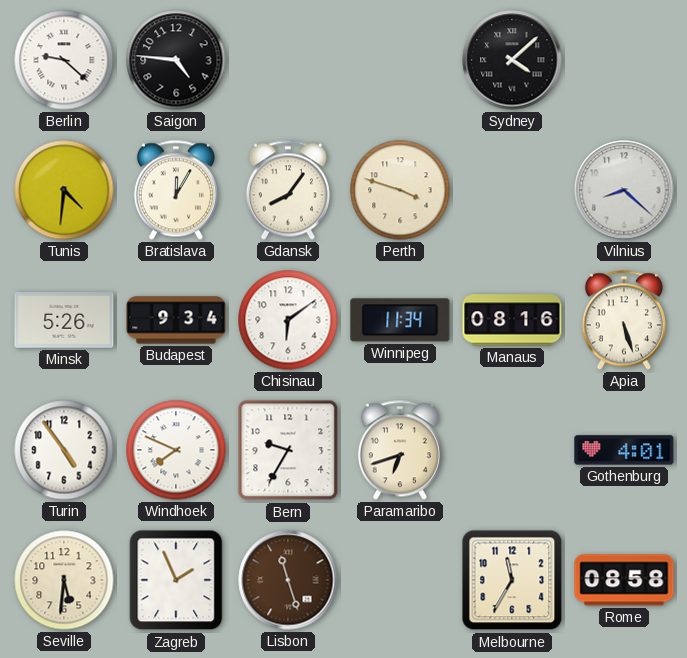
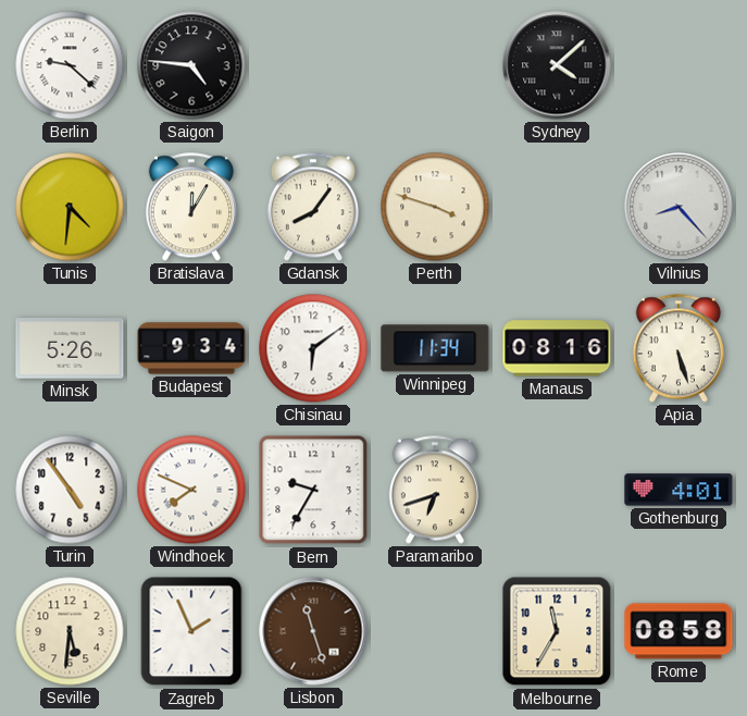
Vilnius: 8:22 -> 8:23
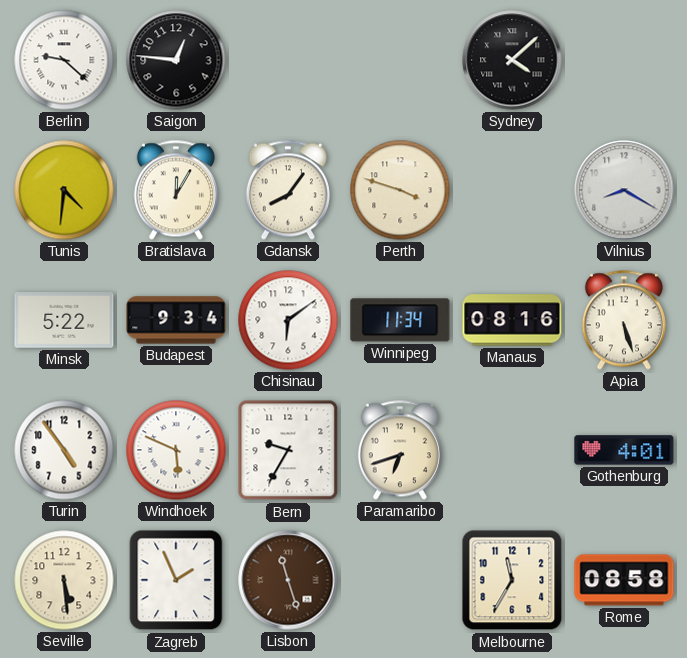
Saigon: 4:46 -> 12:46
Vilnius: 8:23 -> 8:20
Minsk: 5:26 -> 5:22
Windhoek: 7:49 -> 5:49
Seville: 5:31 -> 5:29
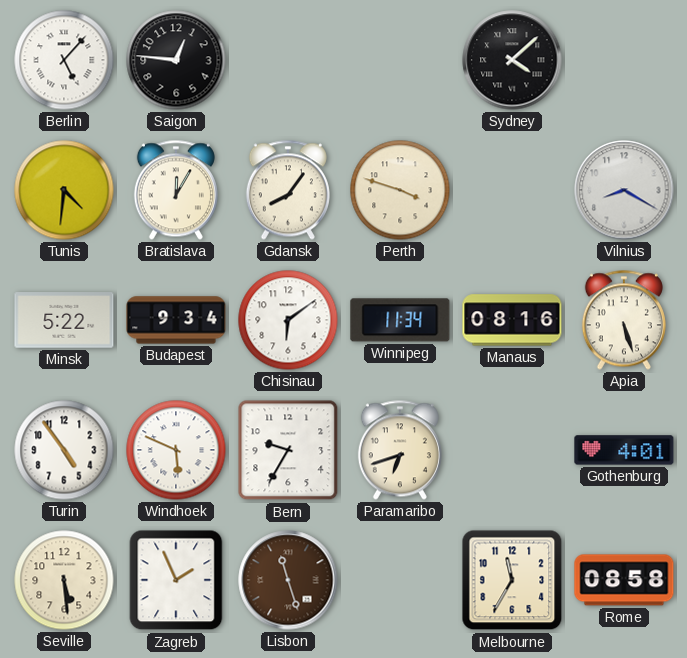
Berlin: 9:22 -> 5:07
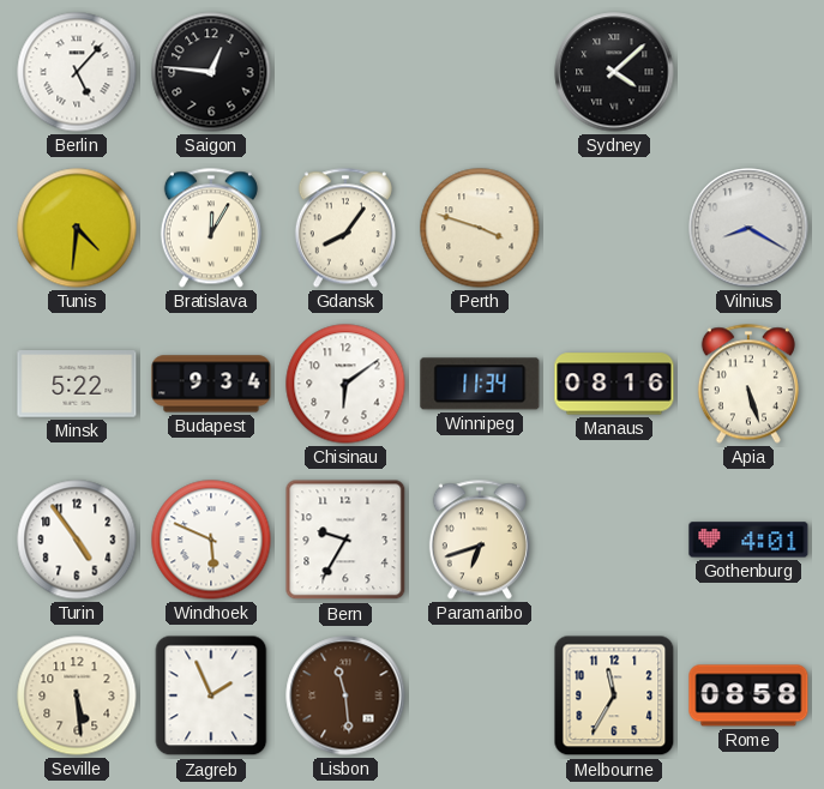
Lisbon: 11:27 -> 11:29
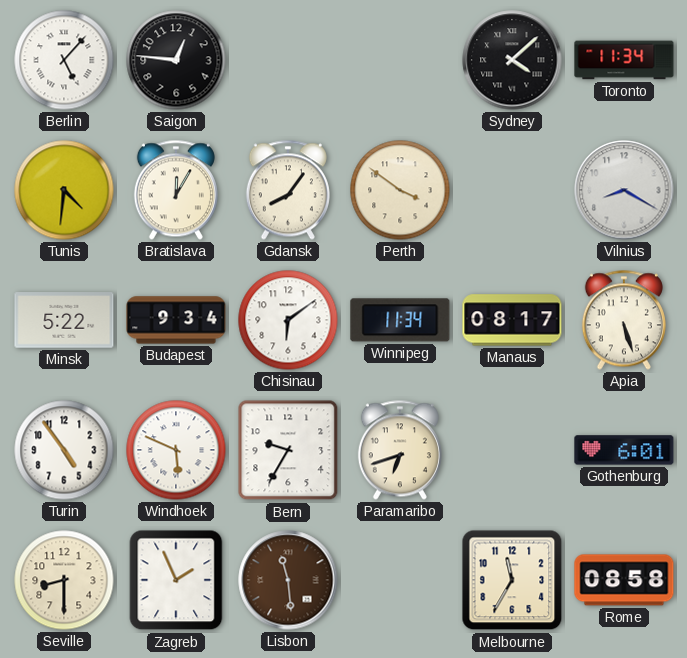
Toronto: none -> 11:34
Perth: 3:48 -> 3:51
Manaus: 08:16 -> 08:17
Gothenburg: 4:01 -> 6:01
Seville: 5:29 -> 8:30
